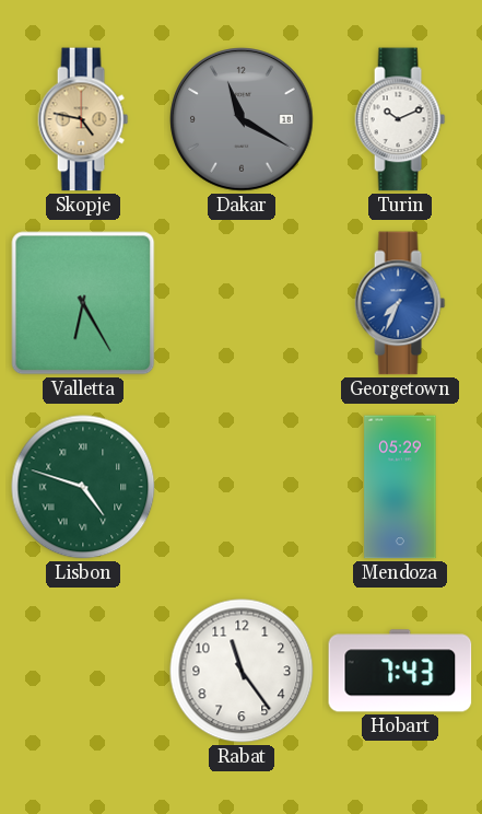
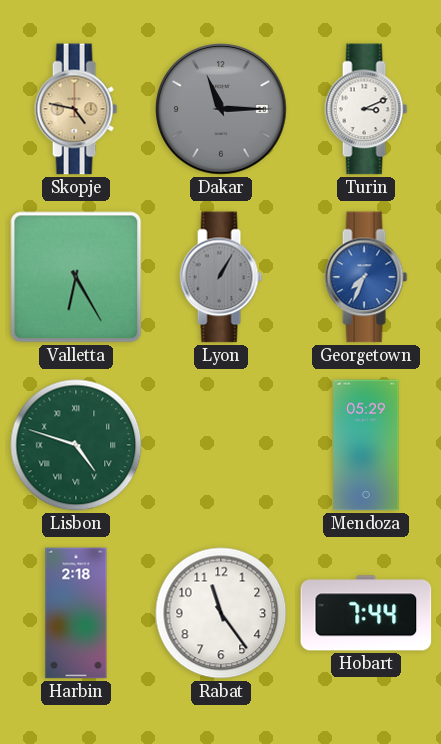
Dakar: 11:20 -> 11:15
Turin: 10:11 -> 3:11
Lyon: none -> 1:05
Harbin: none -> 2:18
Hobart: 7:43 -> 7:44
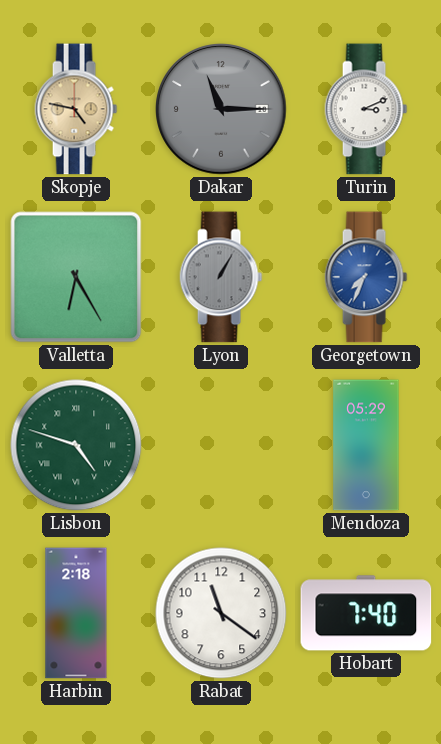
Rabat: 11:24 -> 11:21
Hobart: 7:44 -> 7:40
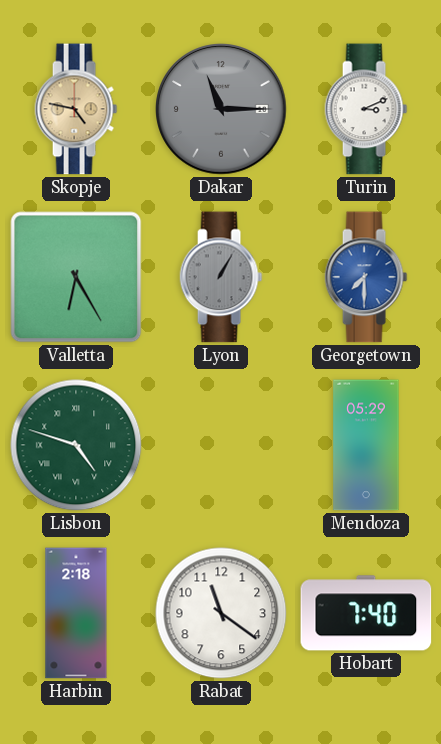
Georgetown: 7:34 -> 7:30
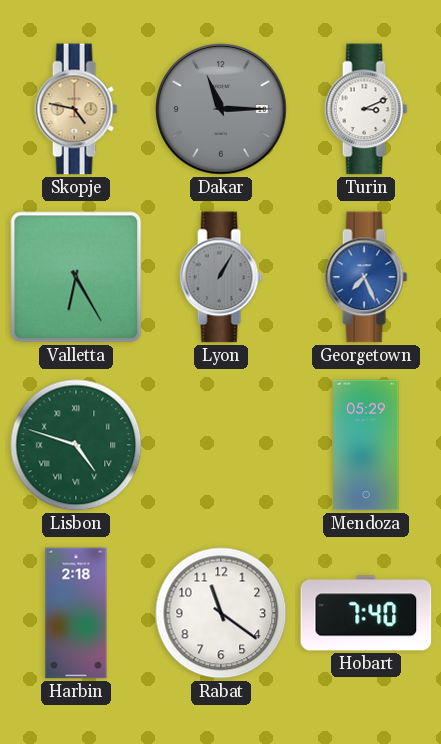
Georgetown: 7:30 -> 7:26
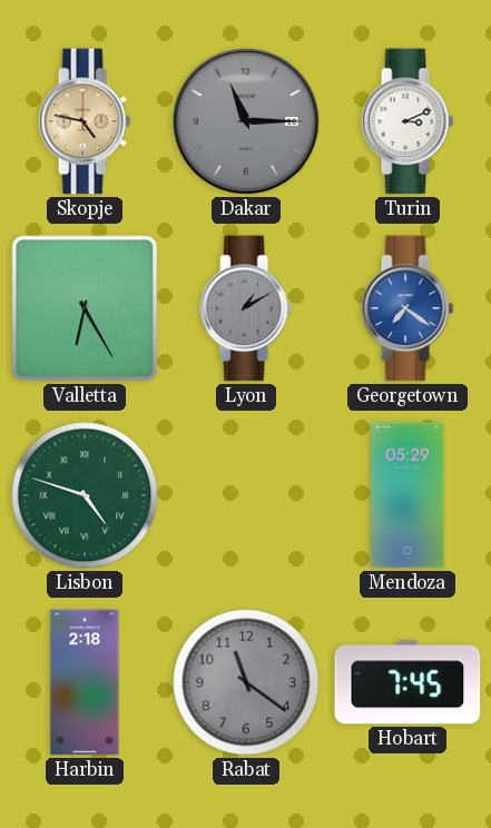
Lyon: 1:05 -> 1:10
Georgetown: 7:26 -> 7:21
Rabat dial: white -> grey
Hobart: 7:40 -> 7:45
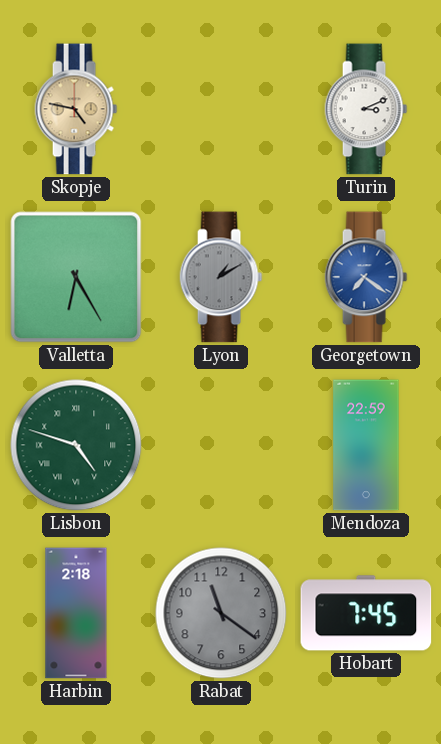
Dakar: 11:15 -> none
Mendoza: 05:29 -> 22:59
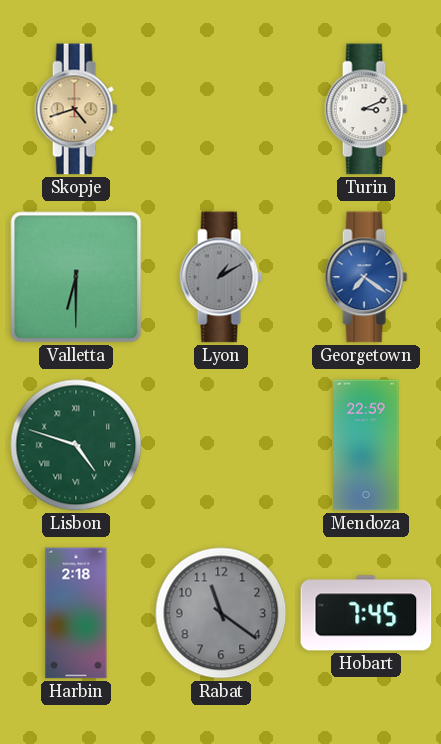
Skopje: 4:47 -> 4:42
Valletta: 6:25 -> 6:30
